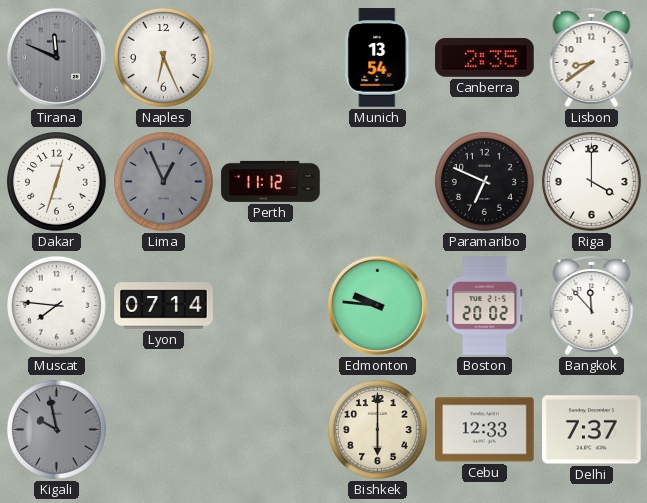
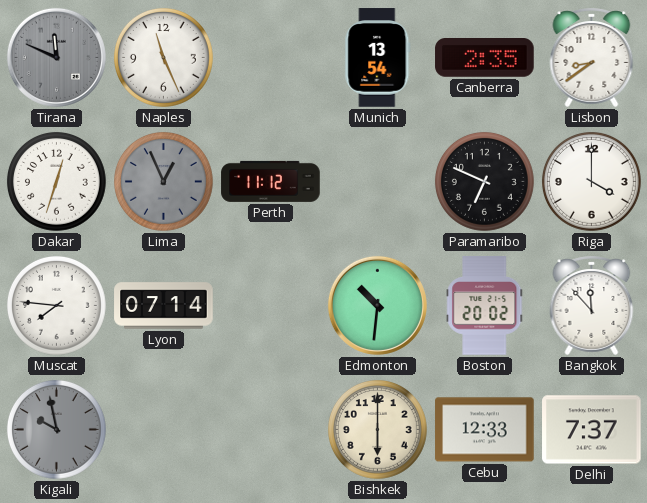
Naples: 6:26 -> 11:26
Edmonton: 9:46 -> 10:31
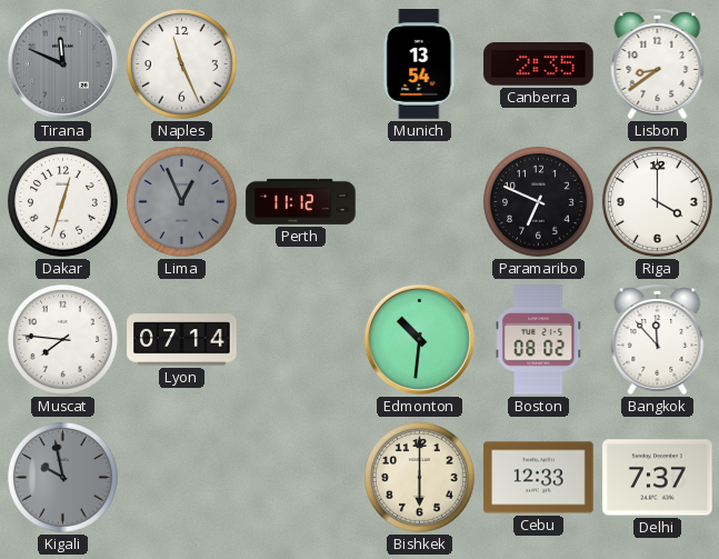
Boston: 20:02 -> 08:02
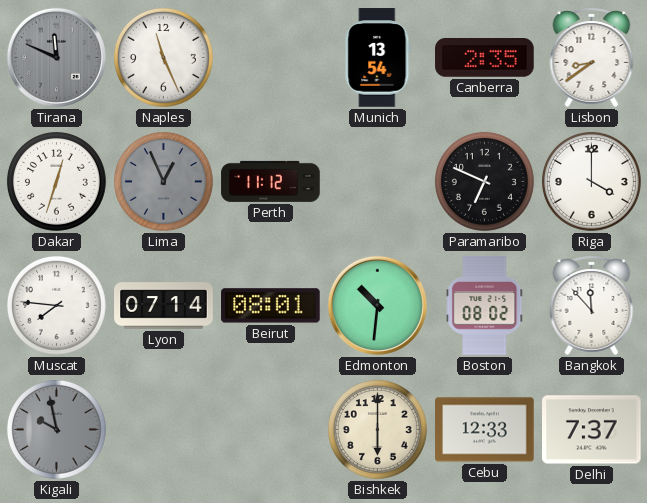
Beirut: none -> 08:01
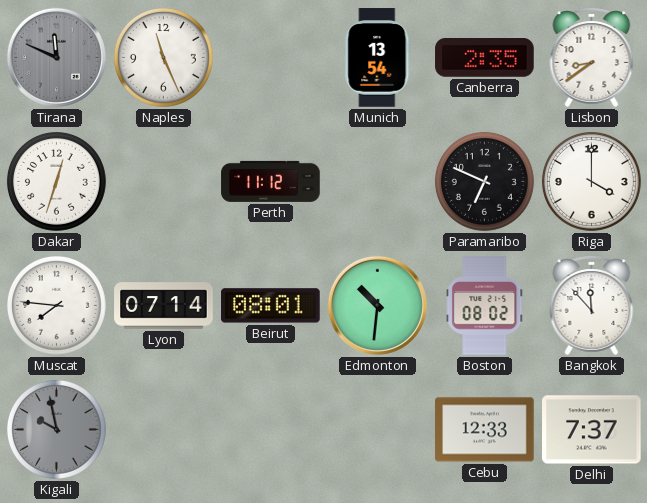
Lima: 12:56 -> none
Bishkek: 6:00 -> none
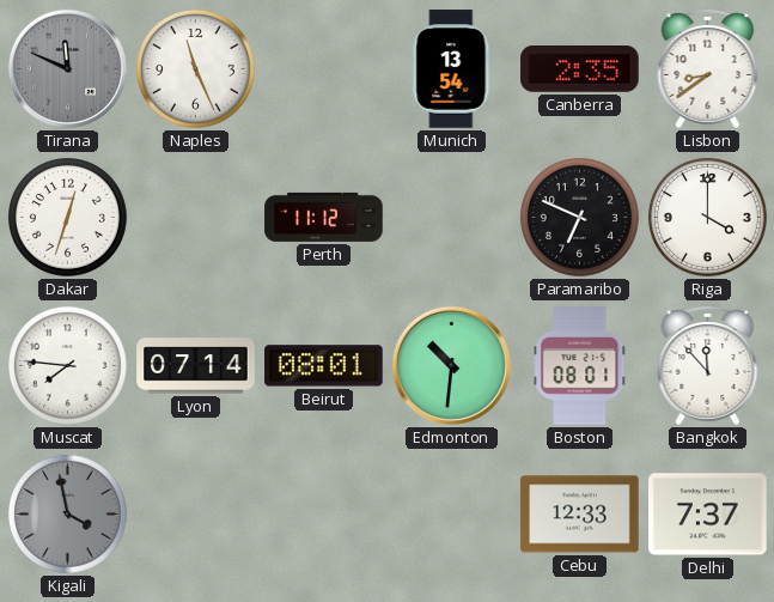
Boston: 08:02 -> 08:01
Kigali: 9:58 -> 3:58
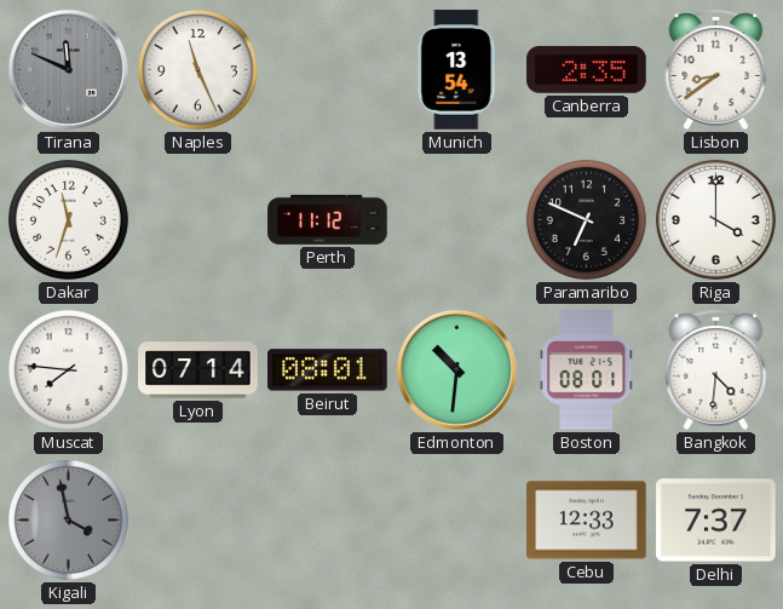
Dakar: 12:33 -> 11:33
Bangkok: 11:53 -> 4:31
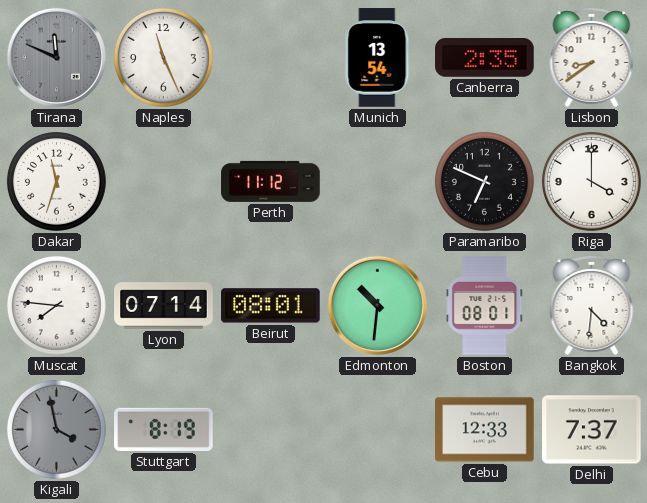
Stuttgart: none -> 8:19
